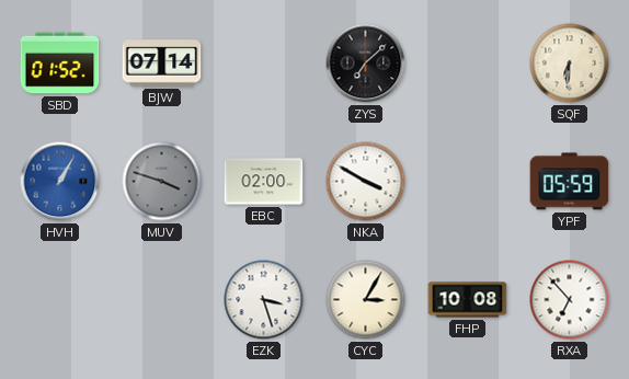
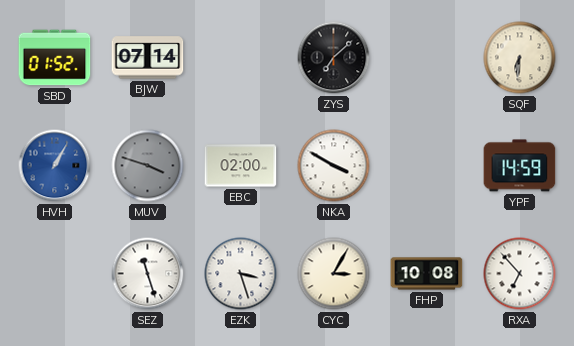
YPF: 05:59 -> 14:59
SEZ: none -> 11:27
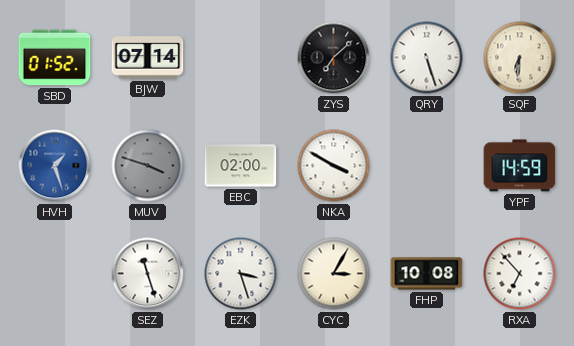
QRY: none -> 5:27
HVH: 1:05 -> 1:27
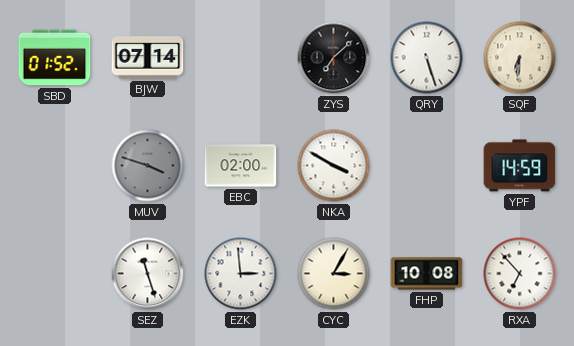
HVH: 1:27 -> none
EZK: 3:27 -> 2:59
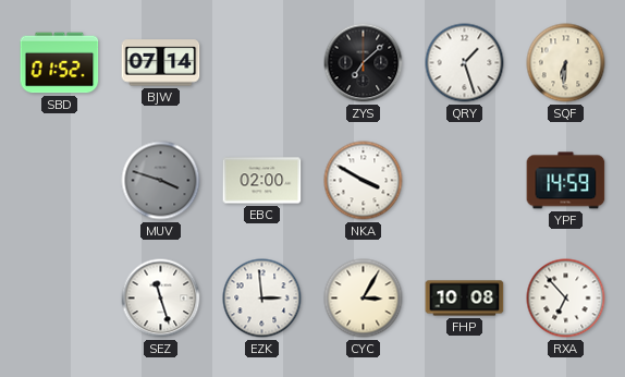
QRY: 5:27 -> 1:27
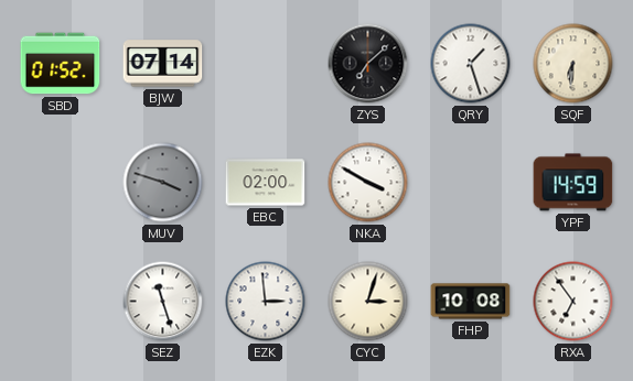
CYC: 3:05 -> 3:03
RXA: 6:53 -> 6:54
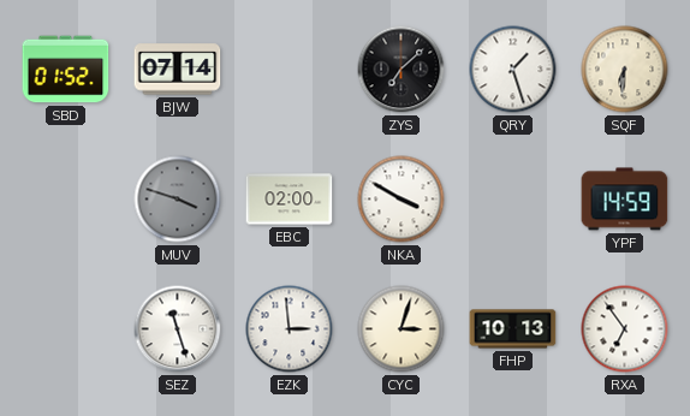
FHP: 10:08 -> 10:13
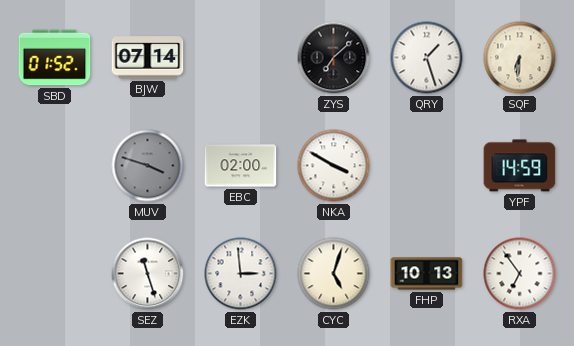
CYC: 3:03 -> 5:03
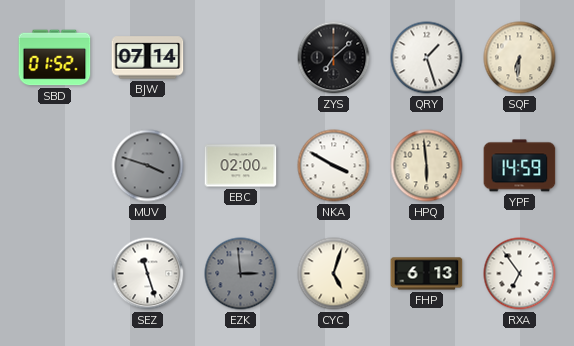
HPQ: none -> 5:59
EZK dial: white -> grey
FHP: 10:13 -> 6:13
